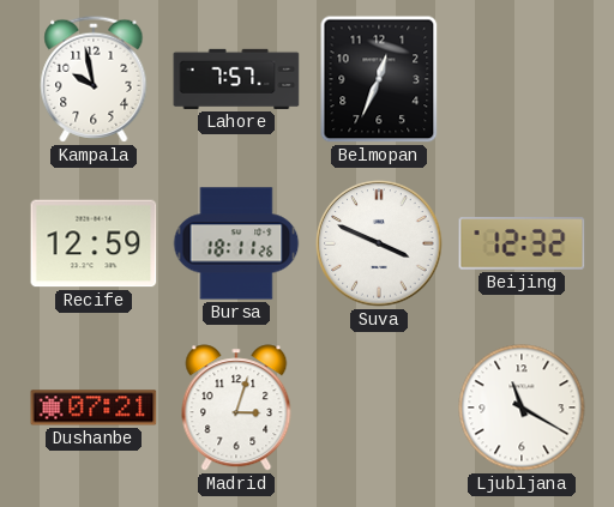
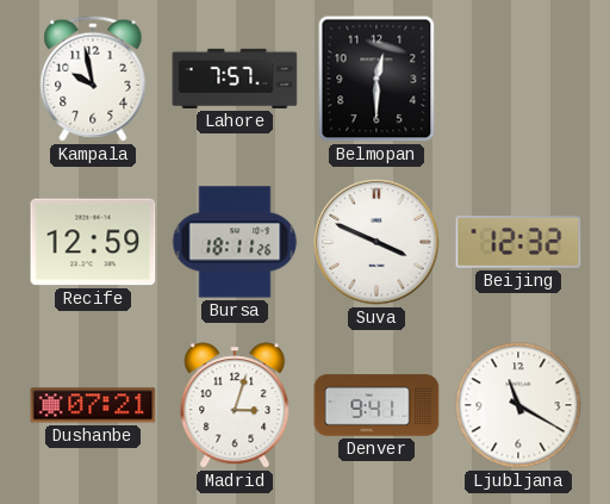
Belmopan: 12:34 -> 12:30
Denver: none -> 9:41
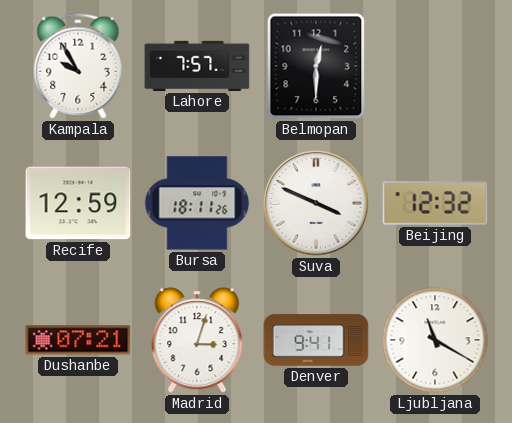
Kampala: 9:58 -> 9:55
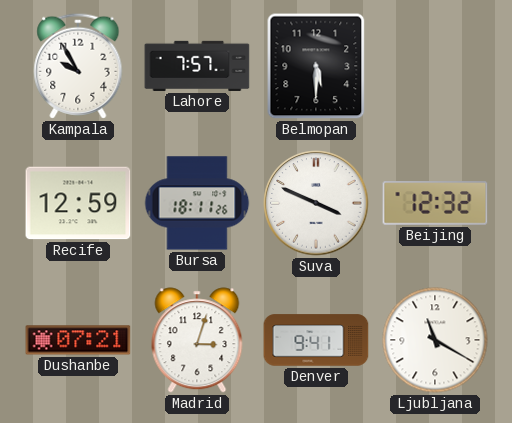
Belmopan: 12:30 -> 5:30
